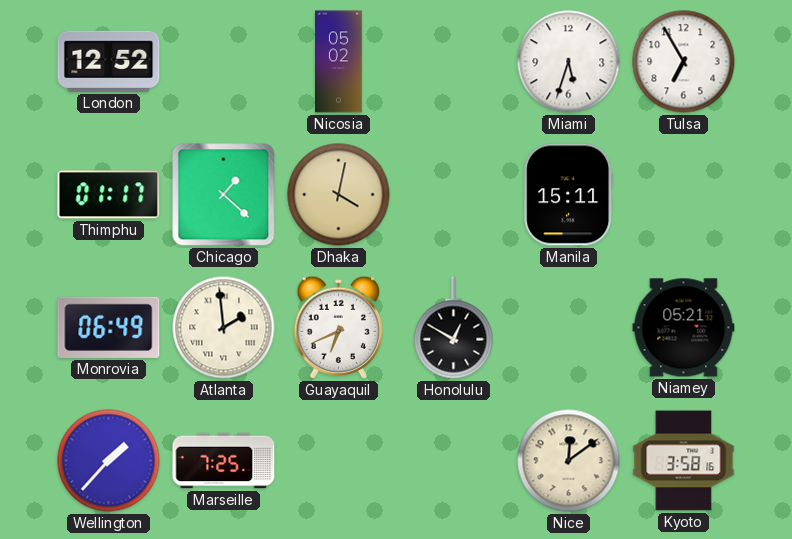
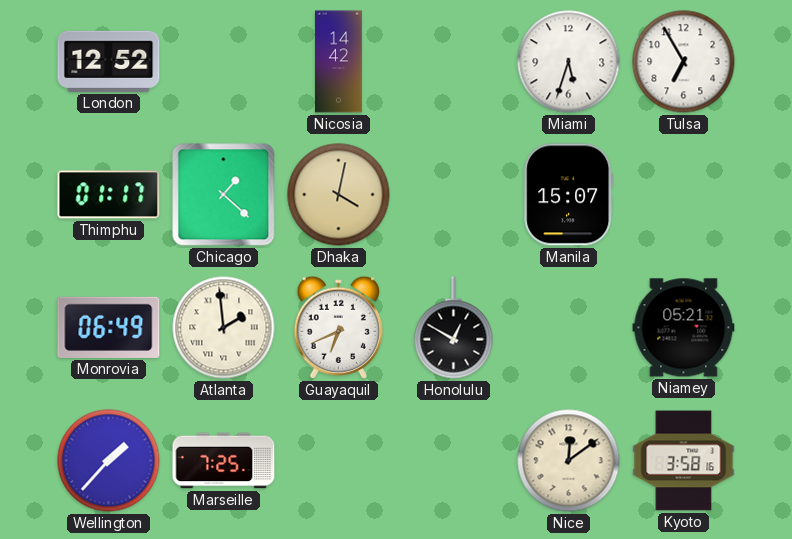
Nicosia: 05:02 -> 14:42
Manila: 15:11 -> 15:07
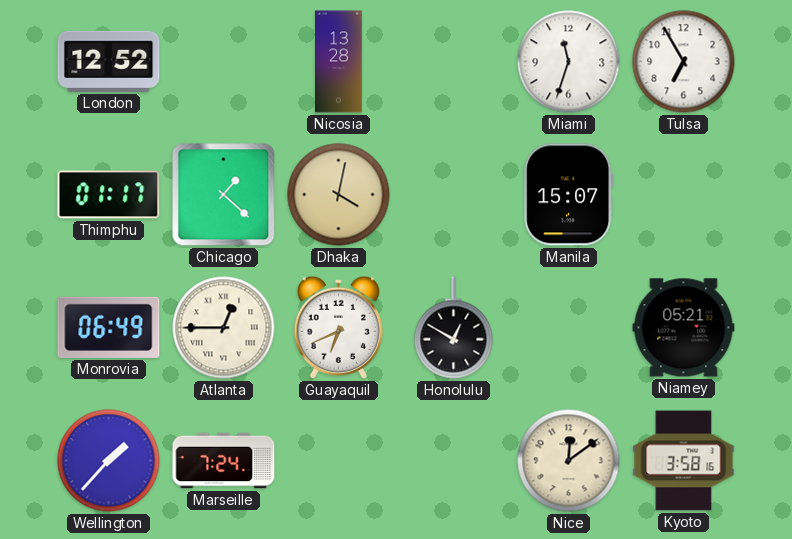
Nicosia: 14:42 -> 13:28
Miami: 5:33 -> 11:33
Atlanta: 1:59 -> 12:45
Marseille: 7:25 -> 7:24
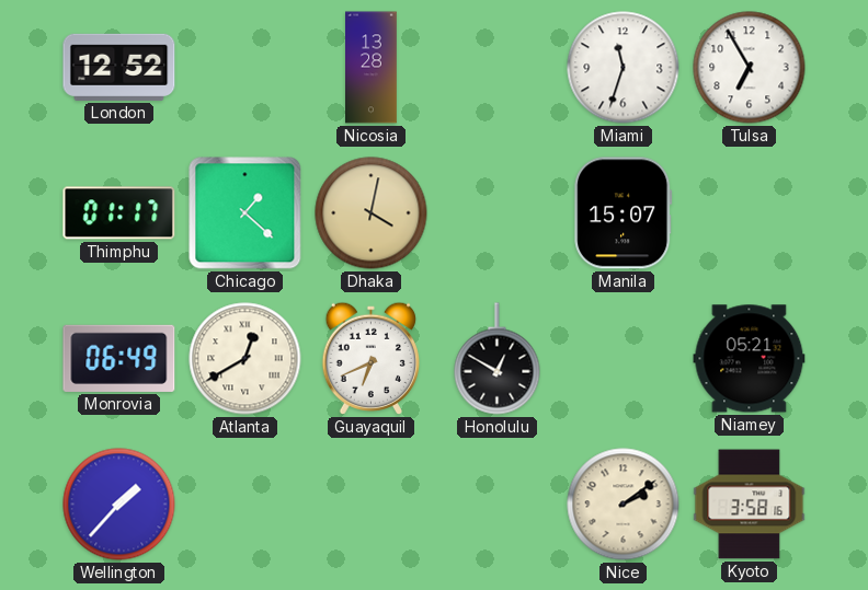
Atlanta: 12:45 -> 12:40
Marseille: 7:24 -> none
Nice: 12:09 -> 2:09
